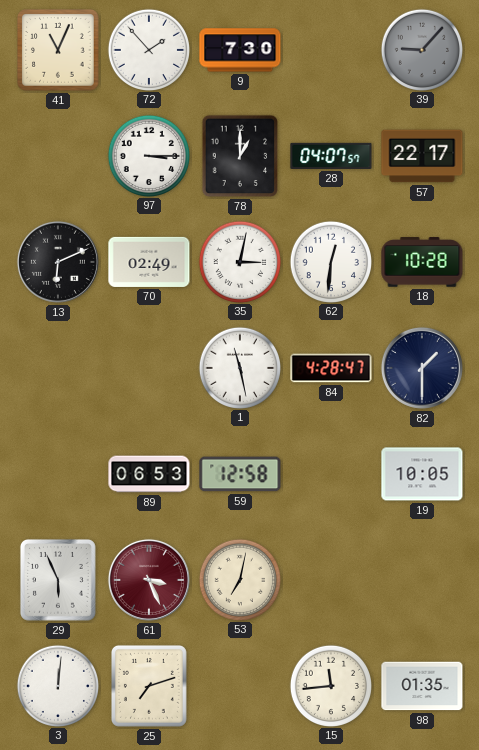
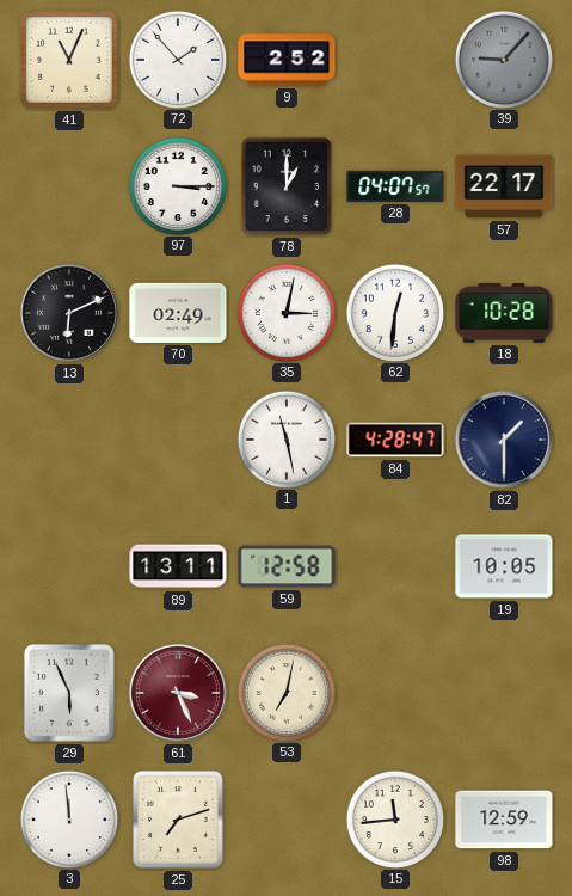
9: 7:30 -> 2:52
89: 06:53 -> 13:11
3: 12:01 -> 11:59
98: 01:35 -> 12:59
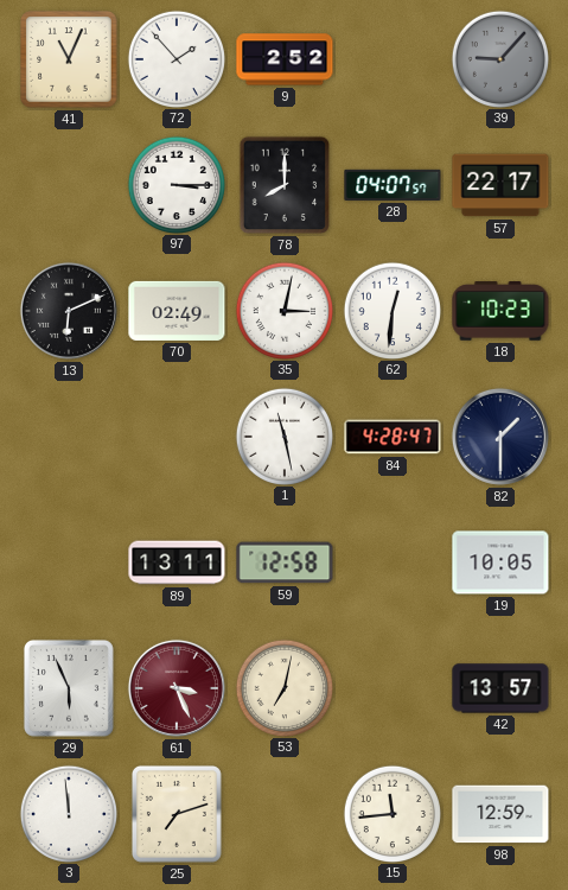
78: 1:00 -> 8:00
18: 10:28 -> 10:23
42: none -> 13:57
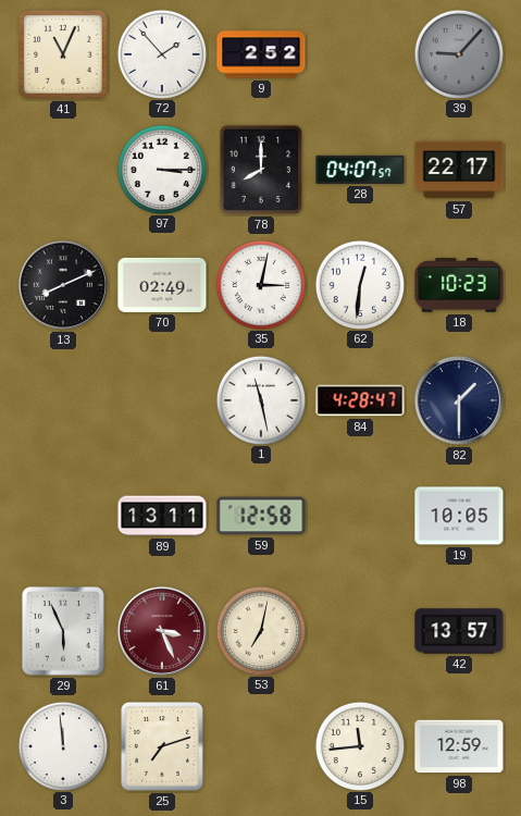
13: 6:11 -> 8:11
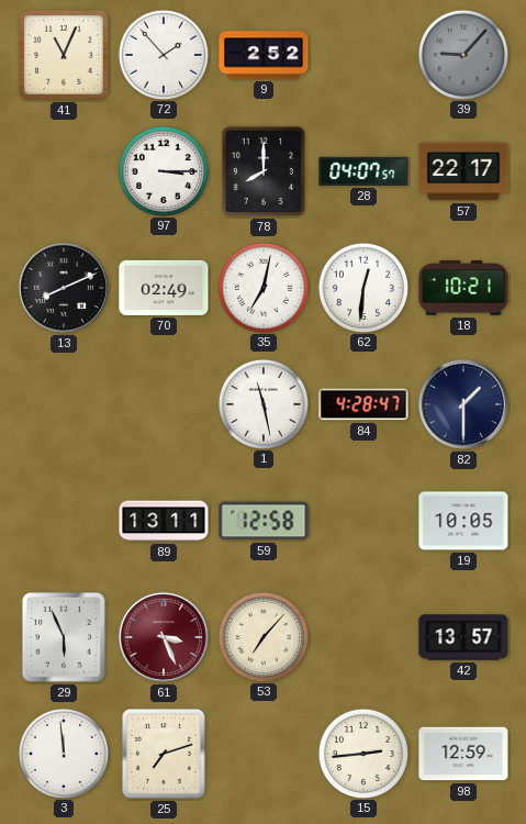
35: 3:02 -> 7:02
18: 10:23 -> 10:21
53: 7:02 -> 7:07
15: 11:44 -> 2:44
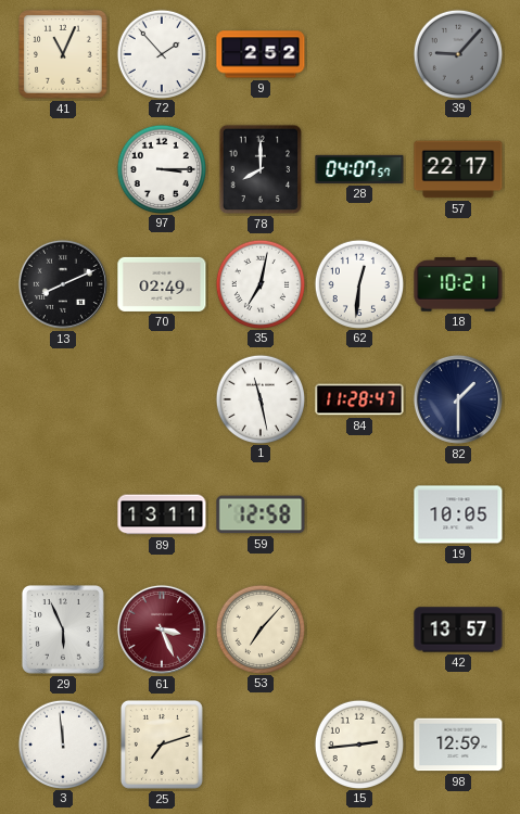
84: 4:28 -> 11:28
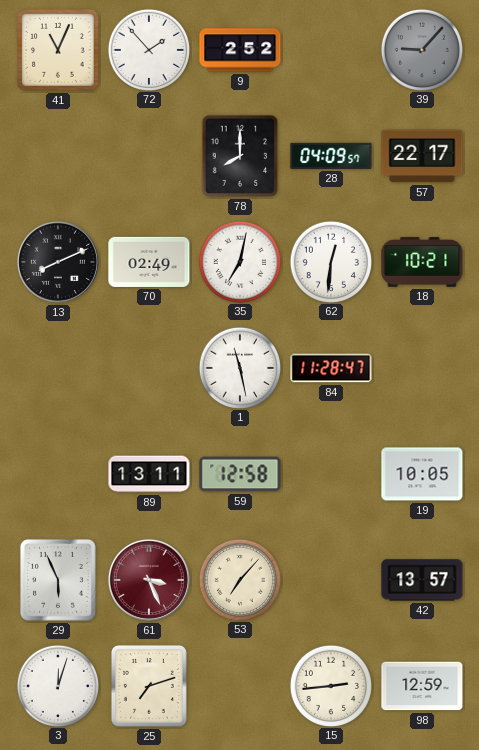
97: 3:15 -> none
28: 04:07 -> 04:09
82: 1:30 -> none
3: 11:59 -> 12:03
